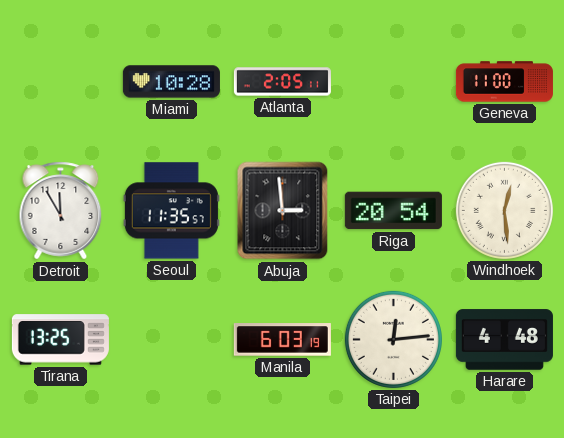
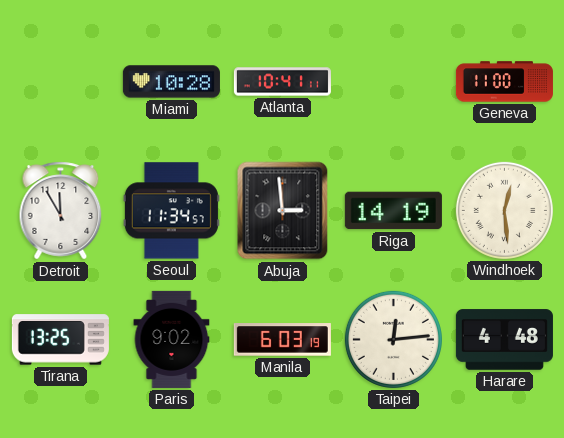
Atlanta: 2:05 -> 10:41
Seoul: 11:35 -> 11:34
Riga: 20:54 -> 14:19
Paris: none -> 9:02
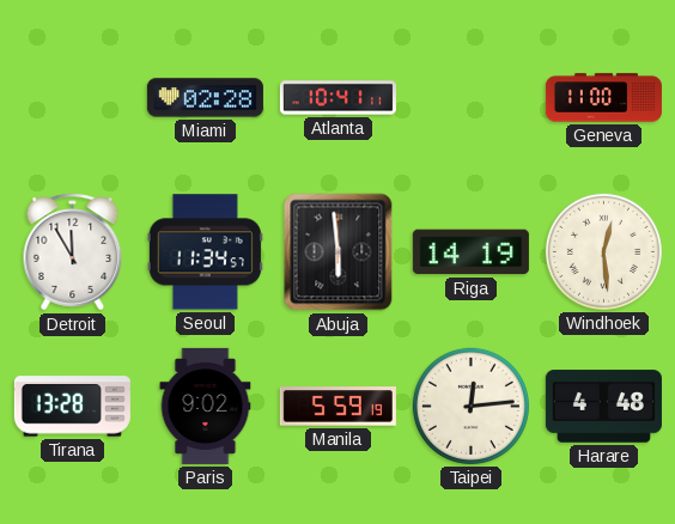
Miami: 10:28 -> 02:28
Abuja: 2:59 -> 5:59
Tirana: 13:25 -> 13:28
Manila: 6:03 -> 5:59
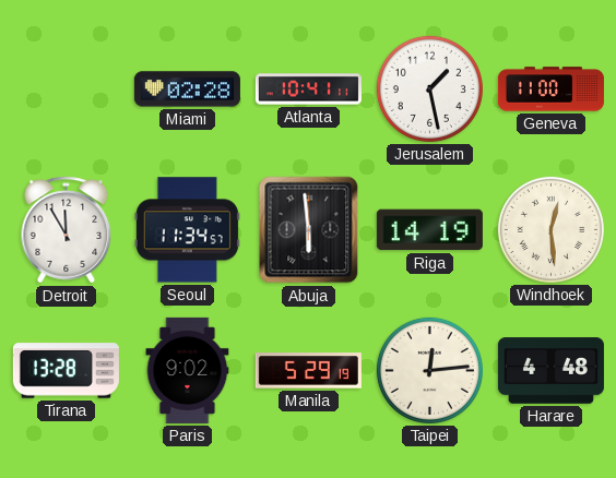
Jerusalem: none -> 1:28
Manila: 5:59 -> 5:29
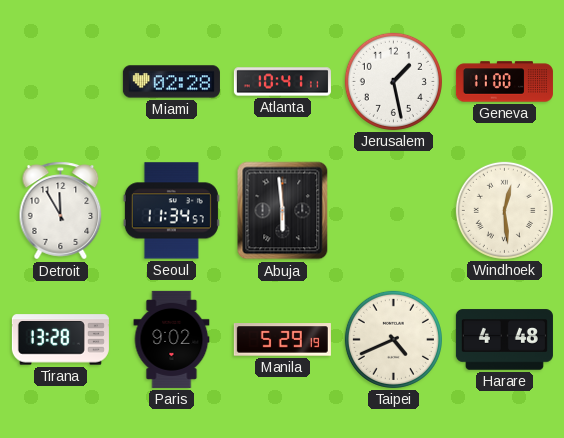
Riga: 14:19 -> none
Taipei: 12:14 -> 4:41
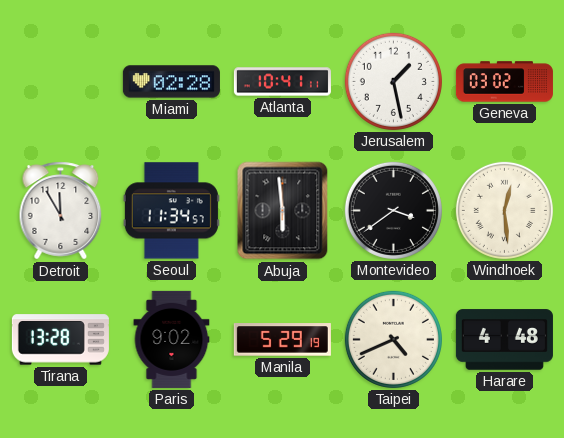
Geneva: 11:00 -> 03:02
Montevideo: none -> 3:39
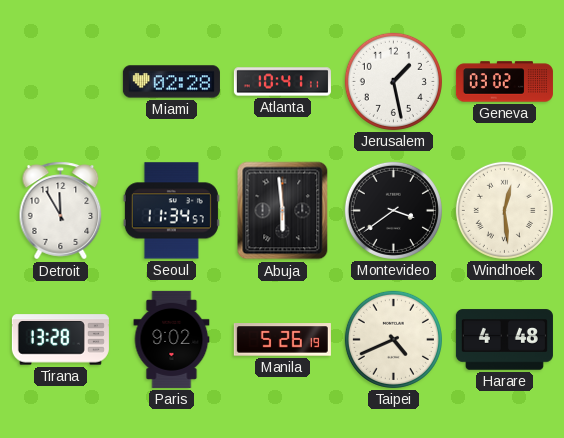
Manila: 5:29 -> 5:26
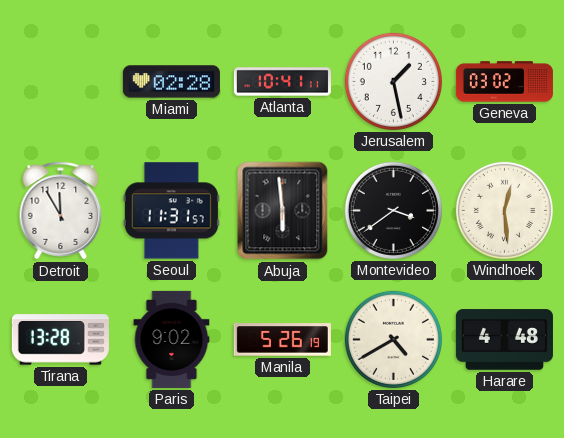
Seoul: 11:34 -> 11:31
Taipei: 4:41 -> 4:40
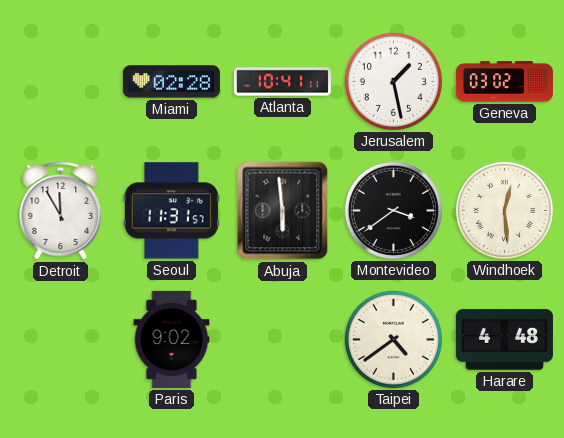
Tirana: 13:28 -> none
Manila: 5:26 -> none
Taipei: 4:40 -> 4:39
